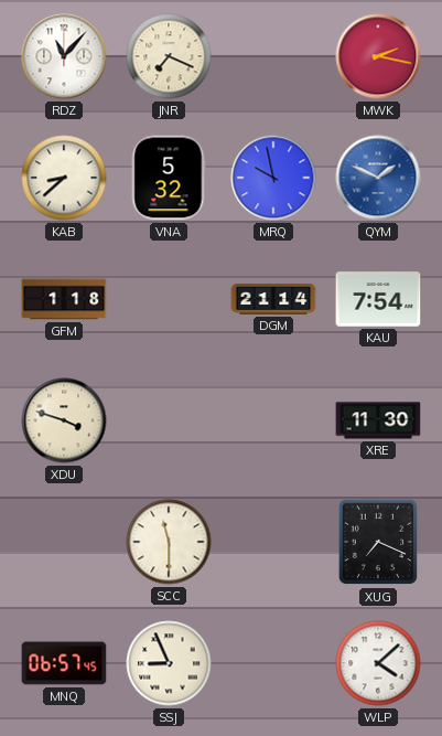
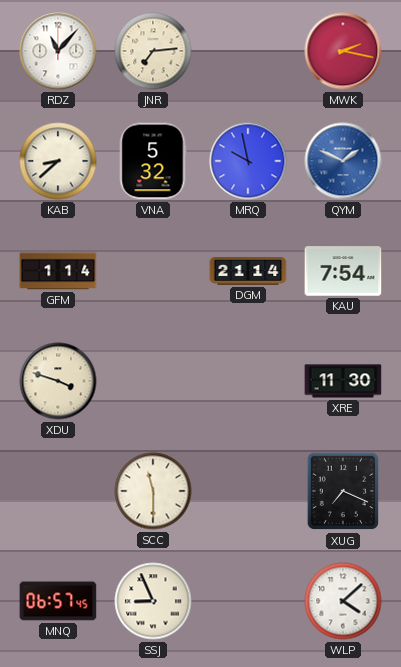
JNR: 7:19 -> 7:14
GFM: 1:18 -> 1:14
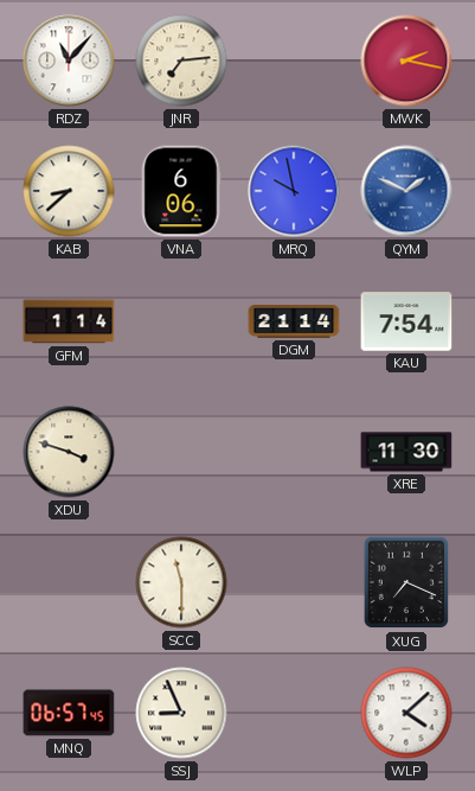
VNA: 5:32 -> 6:06
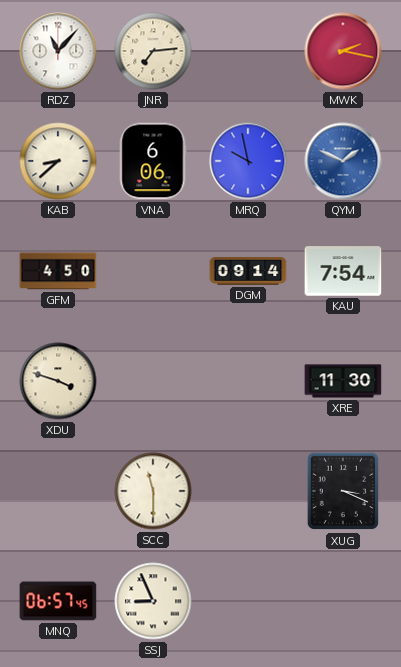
GFM: 1:14 -> 4:50
DGM: 21:14 -> 09:14
XUG: 7:19 -> 3:19
WLP: 4:08 -> none
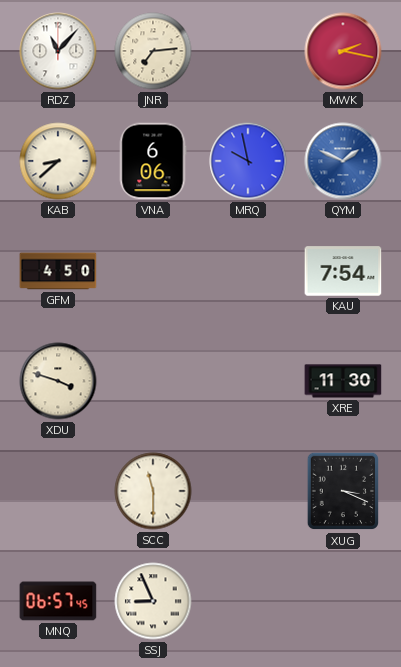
DGM: 09:14 -> none
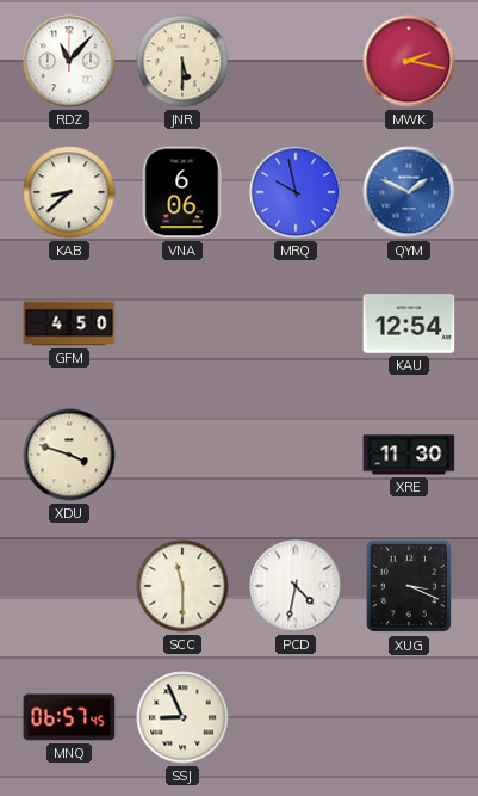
JNR: 7:14 -> 5:30
KAU: 7:54 -> 12:54
PCD: none -> 4:32
